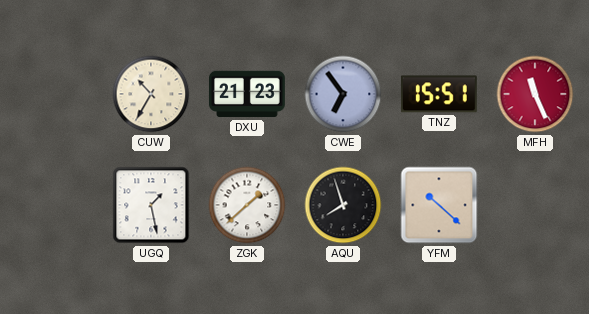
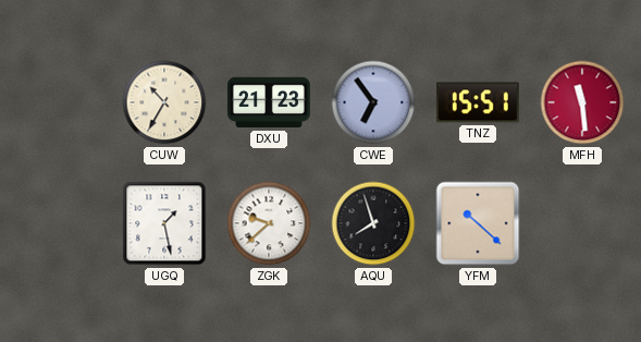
MFH: 11:26 -> 11:29
ZGK: 1:38 -> 9:38
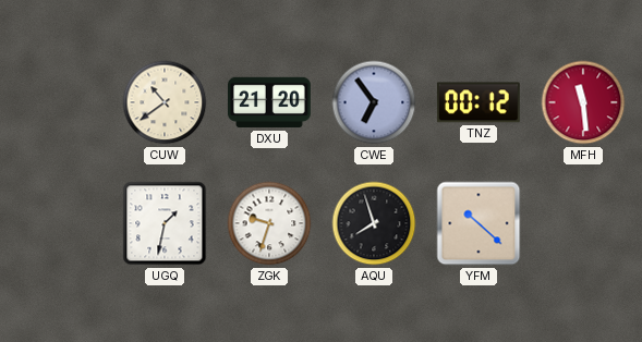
CUW: 10:35 -> 10:39
DXU: 21:23 -> 21:20
TNZ: 15:51 -> 00:12
UGQ: 1:28 -> 1:32
ZGK: 9:38 -> 9:33
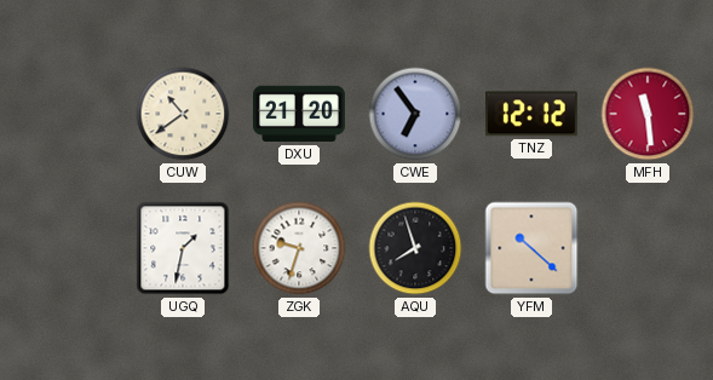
TNZ: 00:12 -> 12:12
